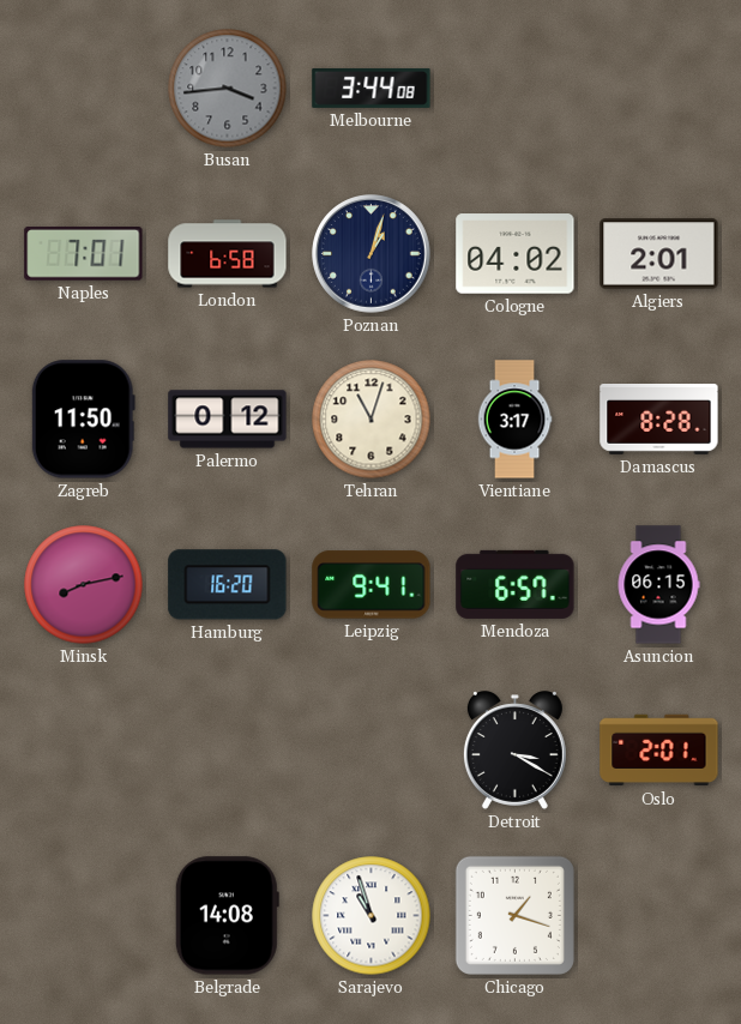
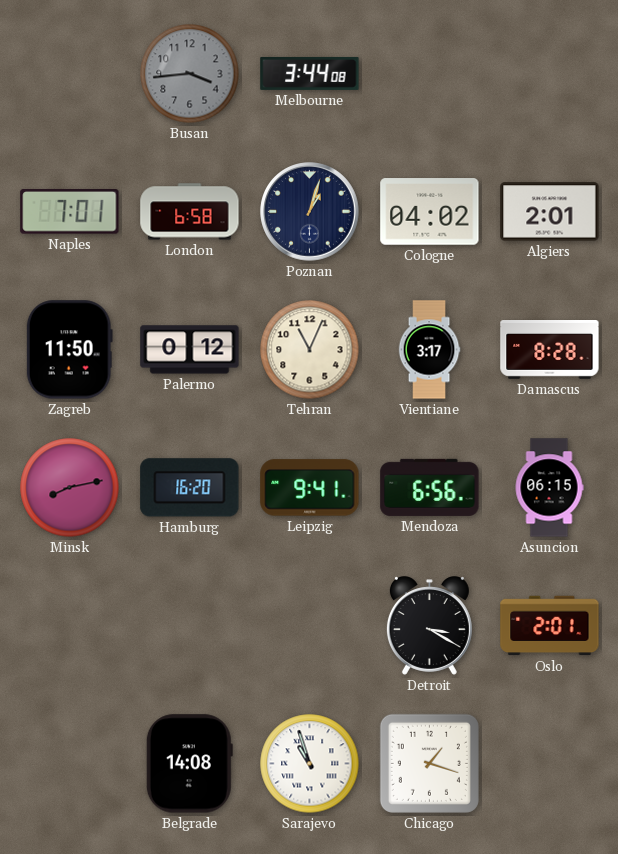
Tehran: 11:03 -> 11:04
Mendoza: 6:57 -> 6:56
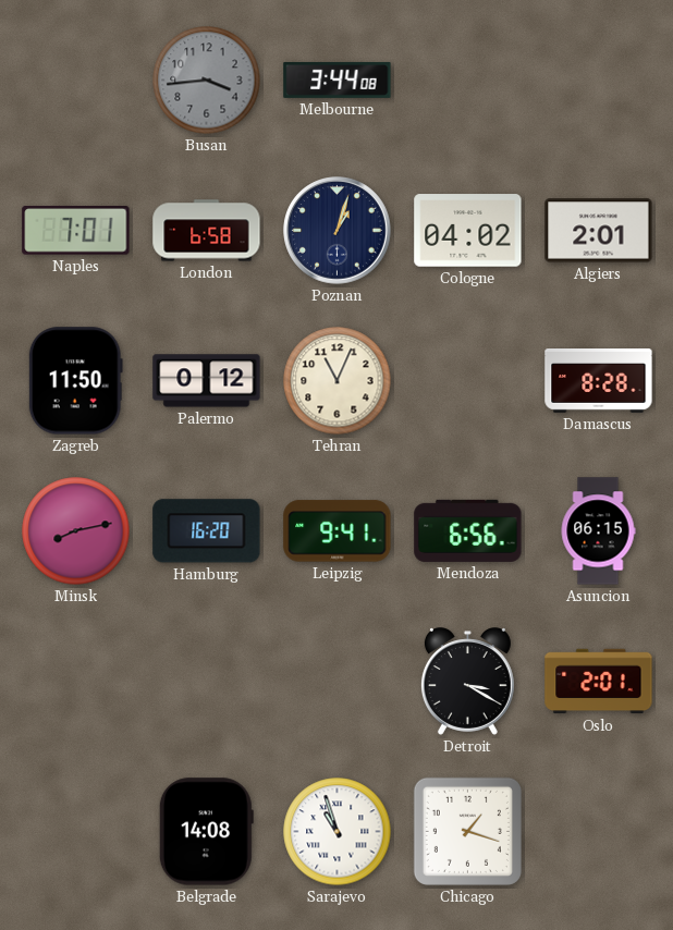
Vientiane: 3:17 -> none
